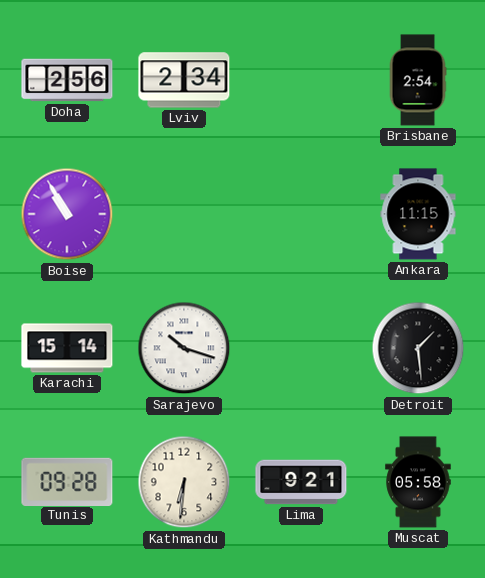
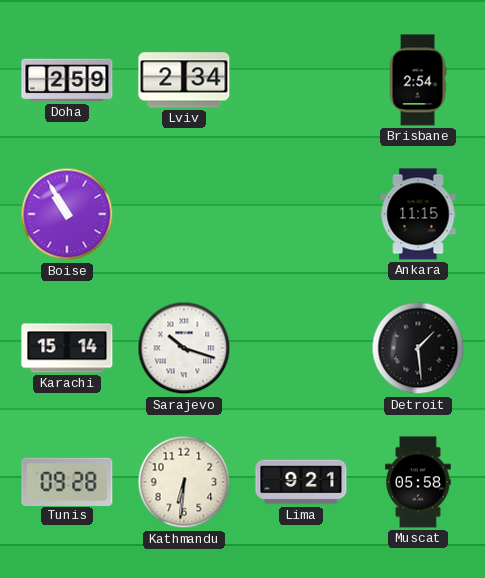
Doha: 2:56 -> 2:59
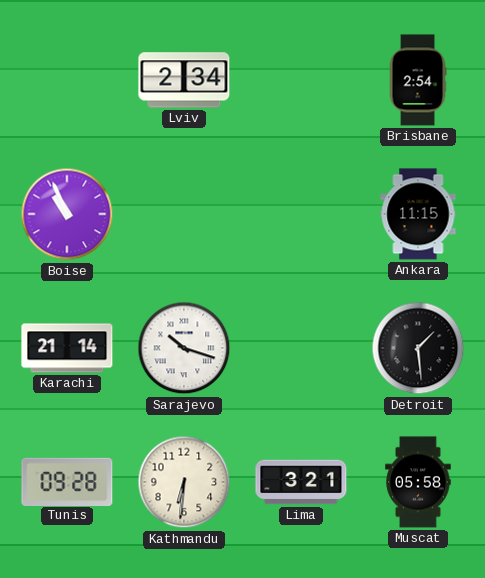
Doha: 2:59 -> none
Boise: 10:55 -> 10:56
Karachi: 15:14 -> 21:14
Lima: 9:21 -> 3:21
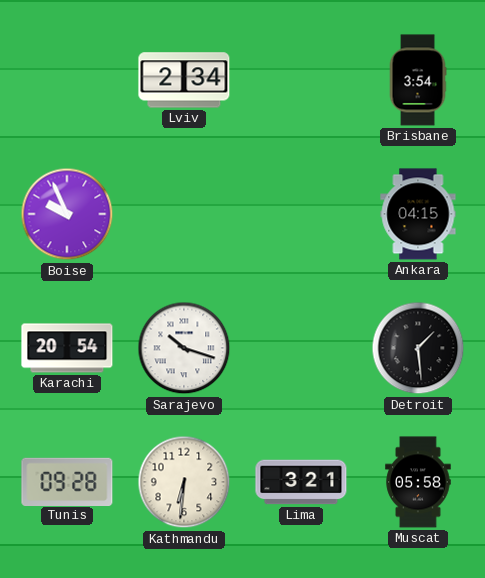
Brisbane: 2:54 -> 3:54
Boise: 10:56 -> 9:56
Ankara: 11:15 -> 04:15
Karachi: 21:14 -> 20:54
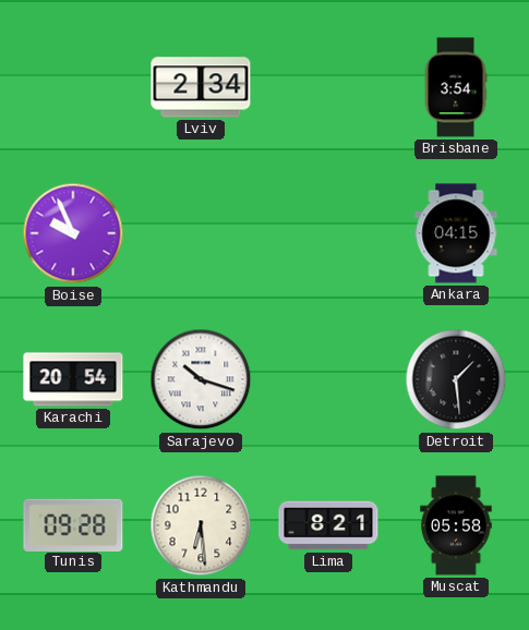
Kathmandu: 6:31 -> 6:29
Lima: 3:21 -> 8:21
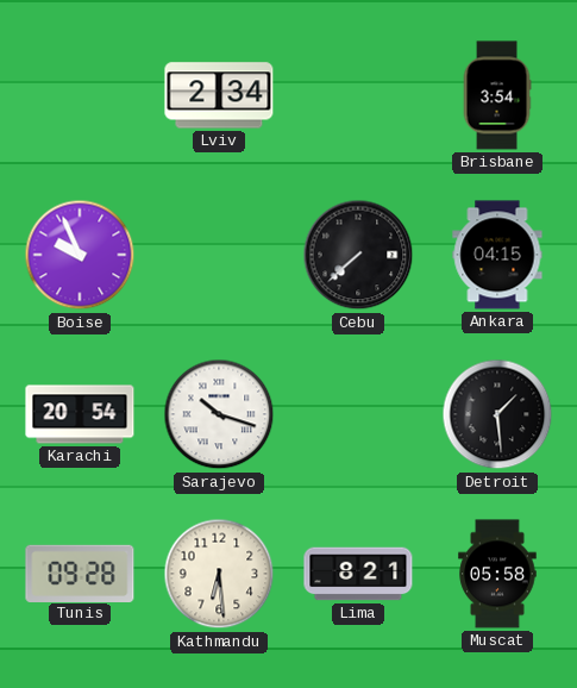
Cebu: none -> 7:38
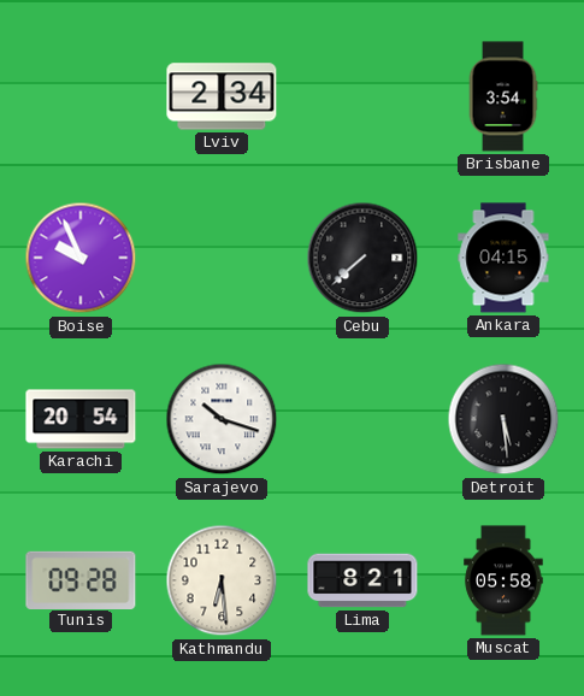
Detroit: 1:29 -> 5:29
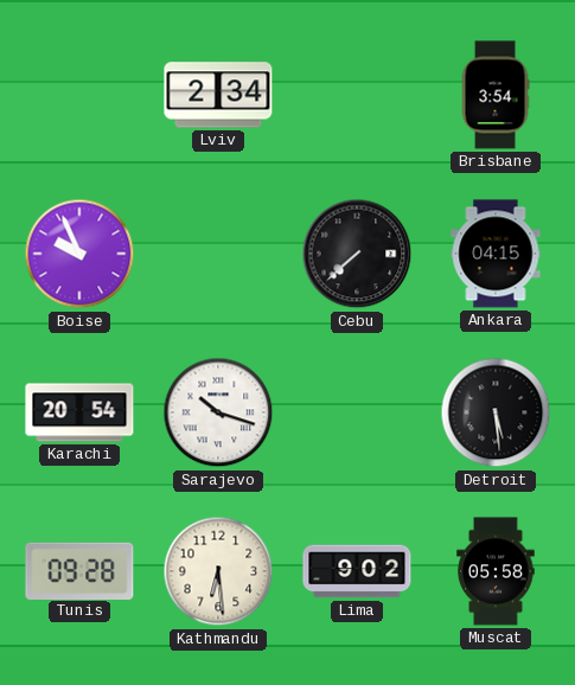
Lima: 8:21 -> 9:02
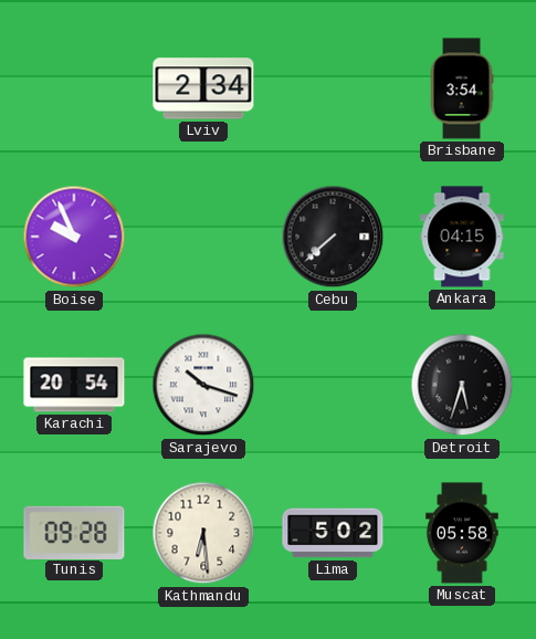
Detroit: 5:29 -> 5:33
Lima: 9:02 -> 5:02
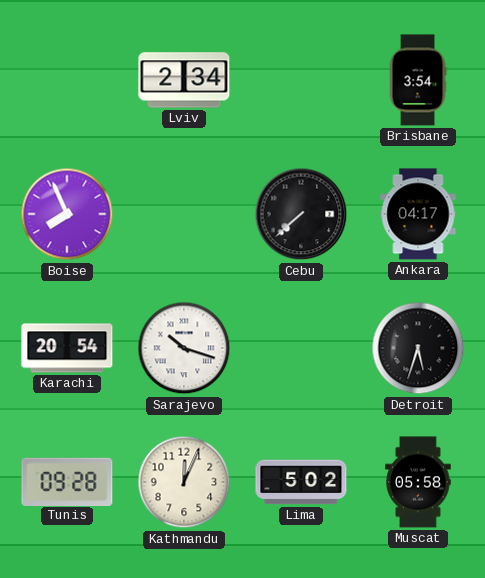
Boise: 9:56 -> 7:56
Ankara: 04:15 -> 04:17
Kathmandu: 6:29 -> 12:04
